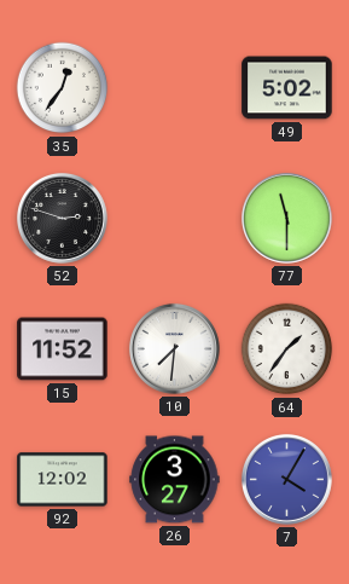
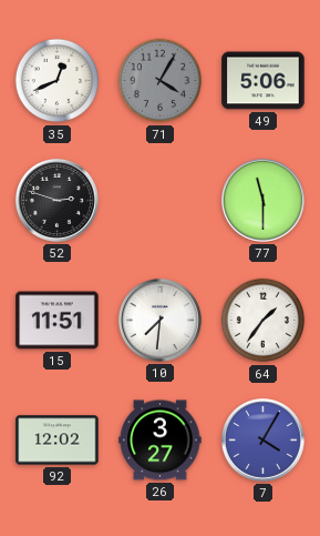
35: 12:36 -> 12:41
71: none -> 4:05
49: 5:02 -> 5:06
15: 11:52 -> 11:51
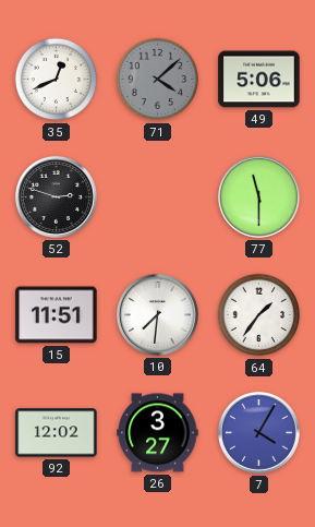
71: 4:05 -> 4:08
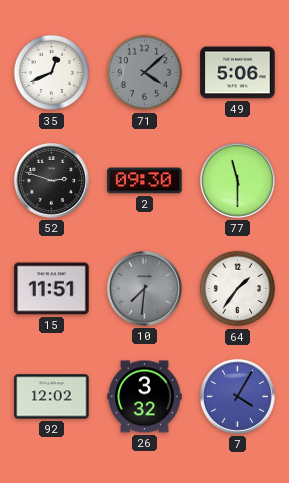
2: none -> 09:30
10 dial: white -> grey
26: 3:27 -> 3:32
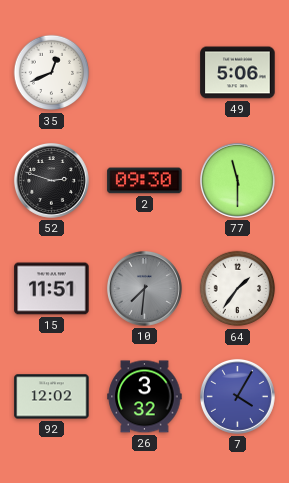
71: 4:08 -> none
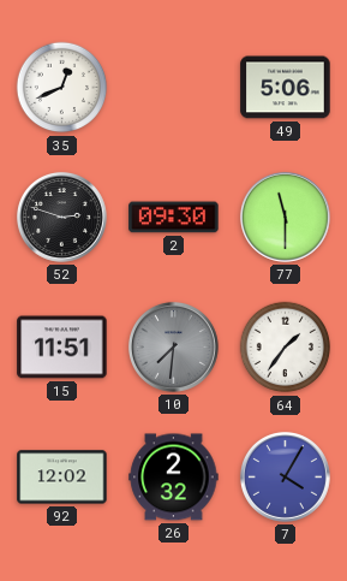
26: 3:32 -> 2:32
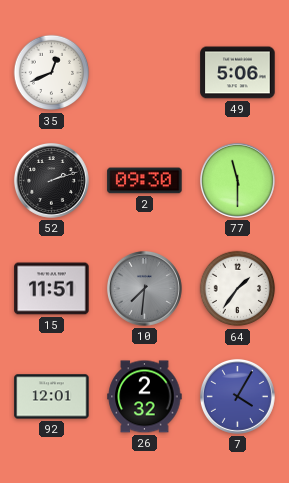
52: 2:48 -> 2:12
92: 12:02 -> 12:01
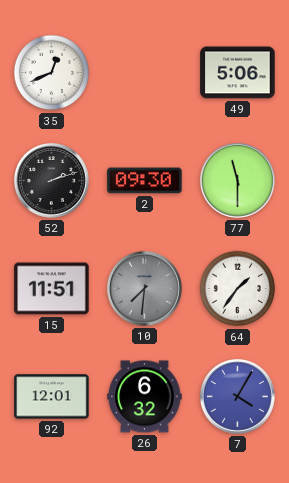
26: 2:32 -> 6:32
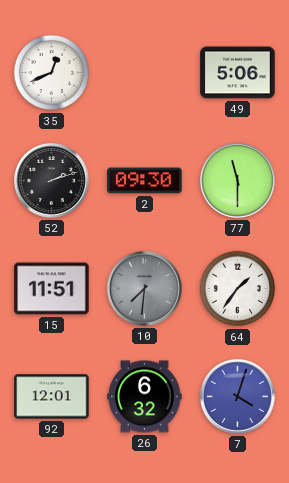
7: 4:05 -> 4:03
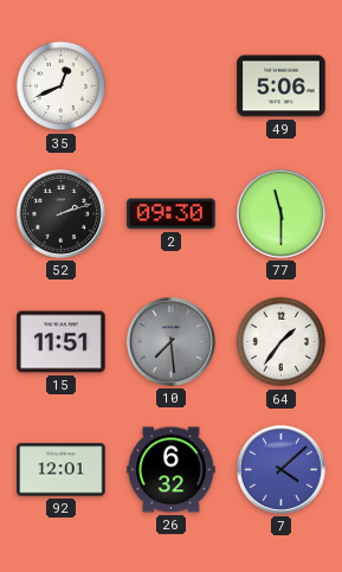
10: 7:31 -> 7:29
7: 4:03 -> 4:08
